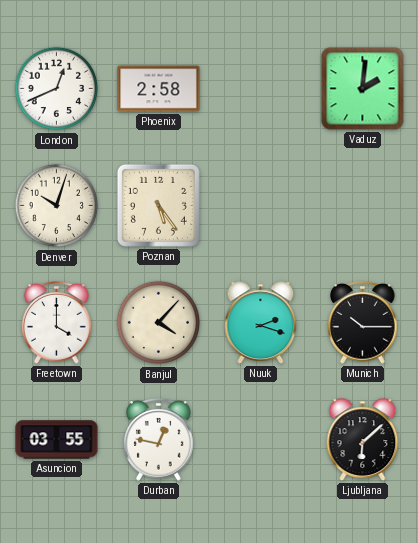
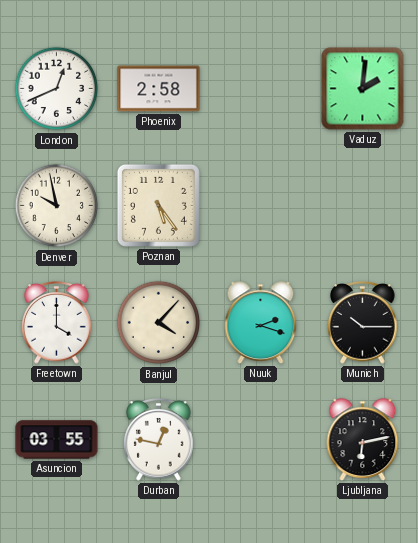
Denver: 10:03 -> 9:58
Ljubljana: 6:08 -> 6:13
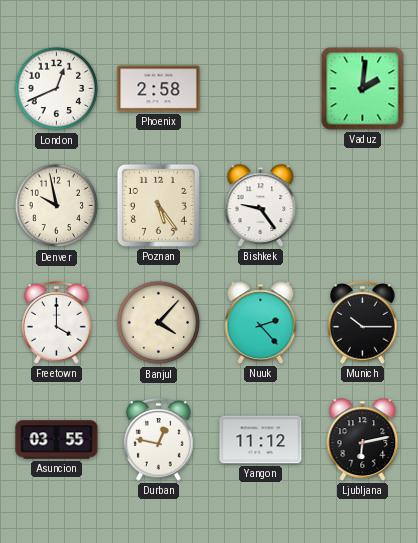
Bishkek: none -> 9:24
Nuuk: 2:18 -> 2:23
Yangon: none -> 11:12
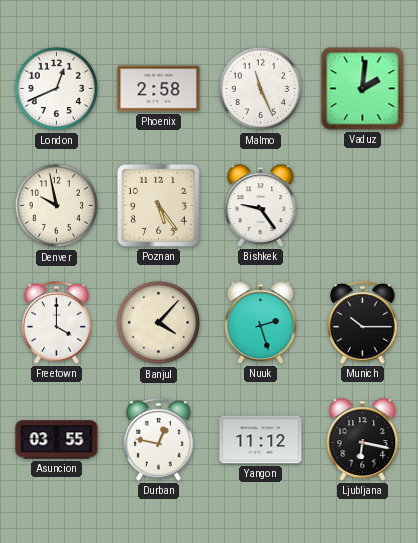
Malmo: none -> 11:26
Nuuk: 2:23 -> 2:27
Ljubljana: 6:13 -> 6:17
